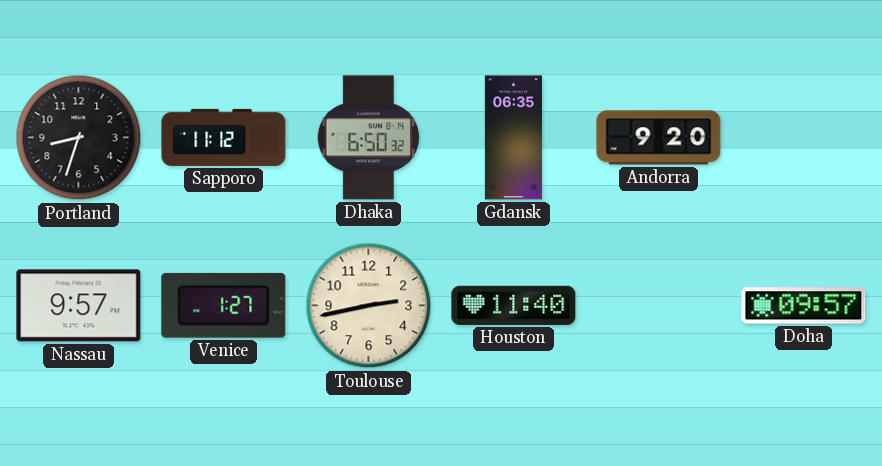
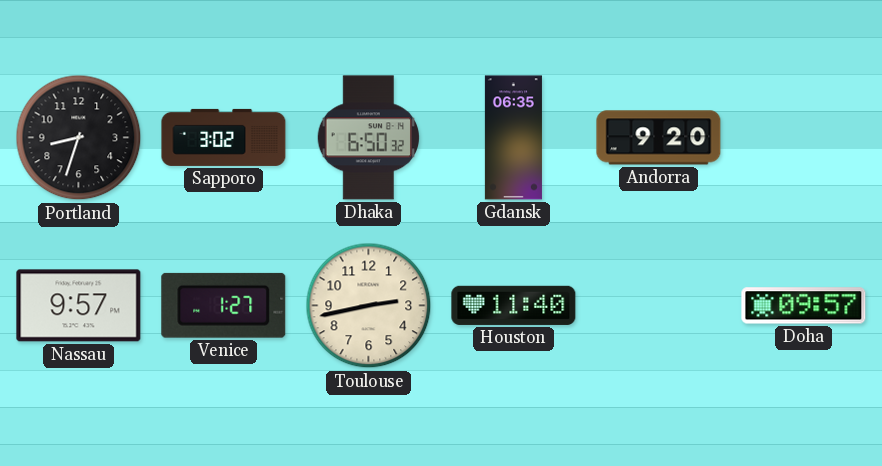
Sapporo: 11:12 -> 3:02
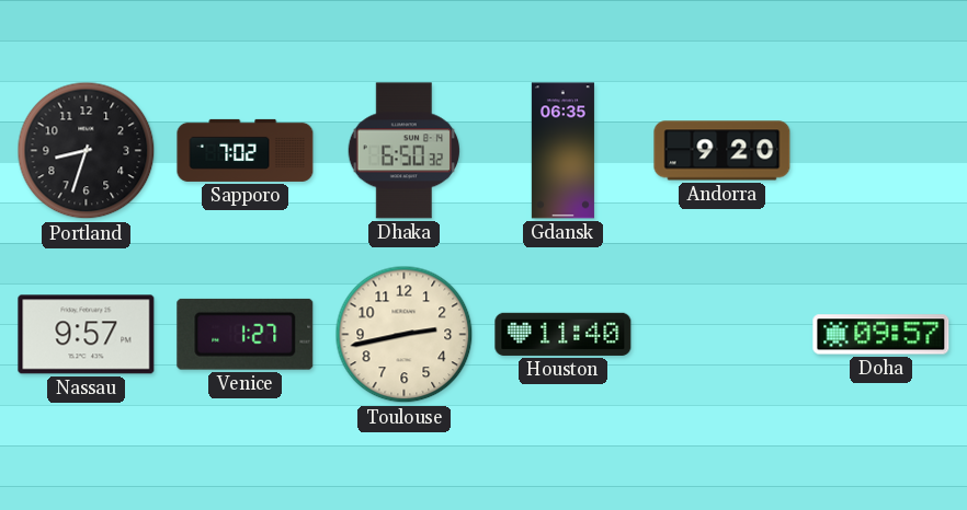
Sapporo: 3:02 -> 7:02
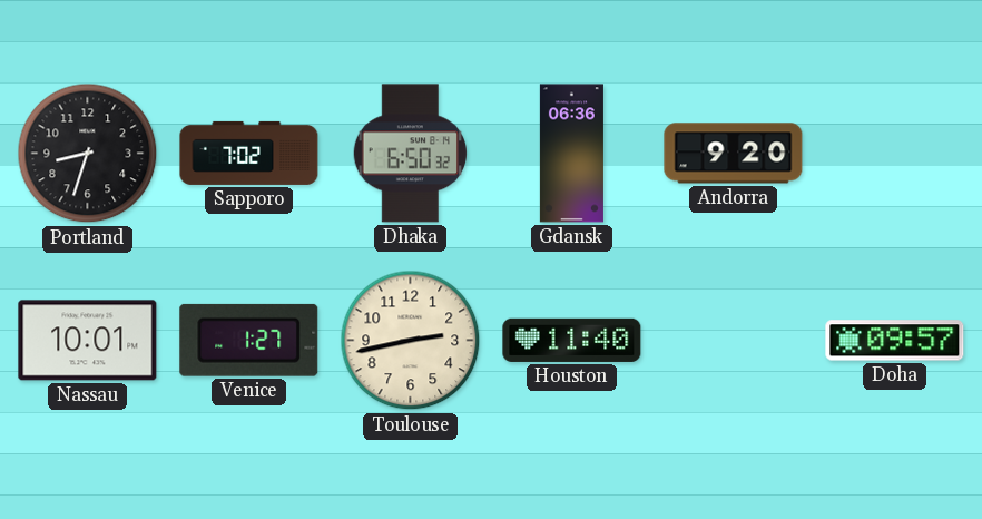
Gdansk: 06:35 -> 06:36
Nassau: 9:57 -> 10:01
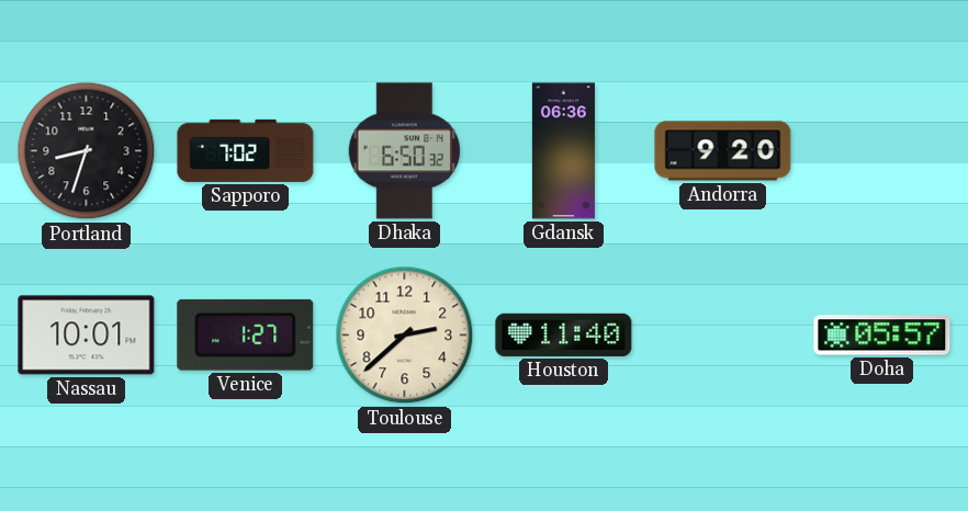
Toulouse: 2:43 -> 2:38
Doha: 09:57 -> 05:57
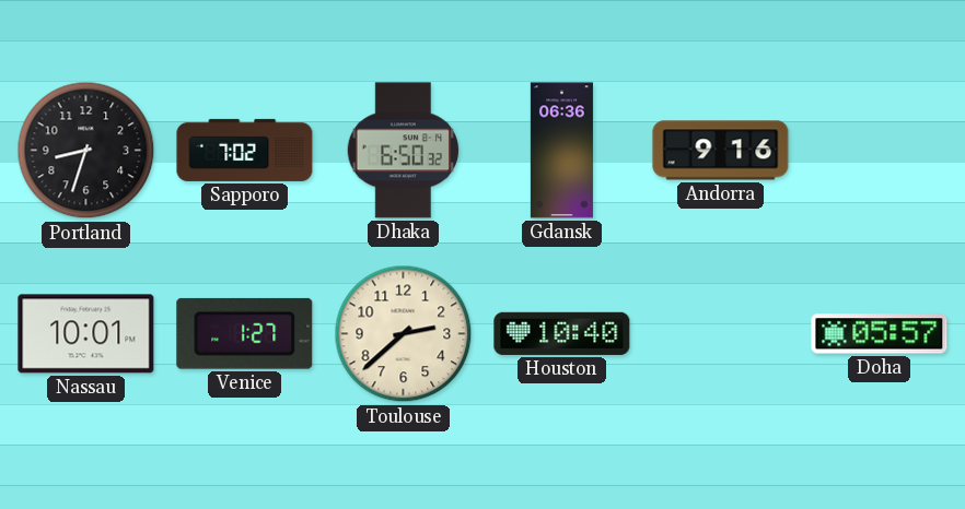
Andorra: 9:20 -> 9:16
Houston: 11:40 -> 10:40
